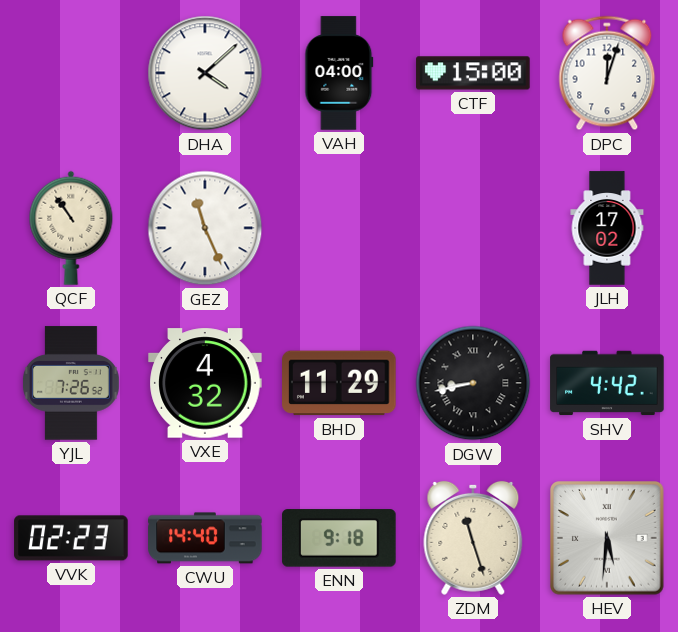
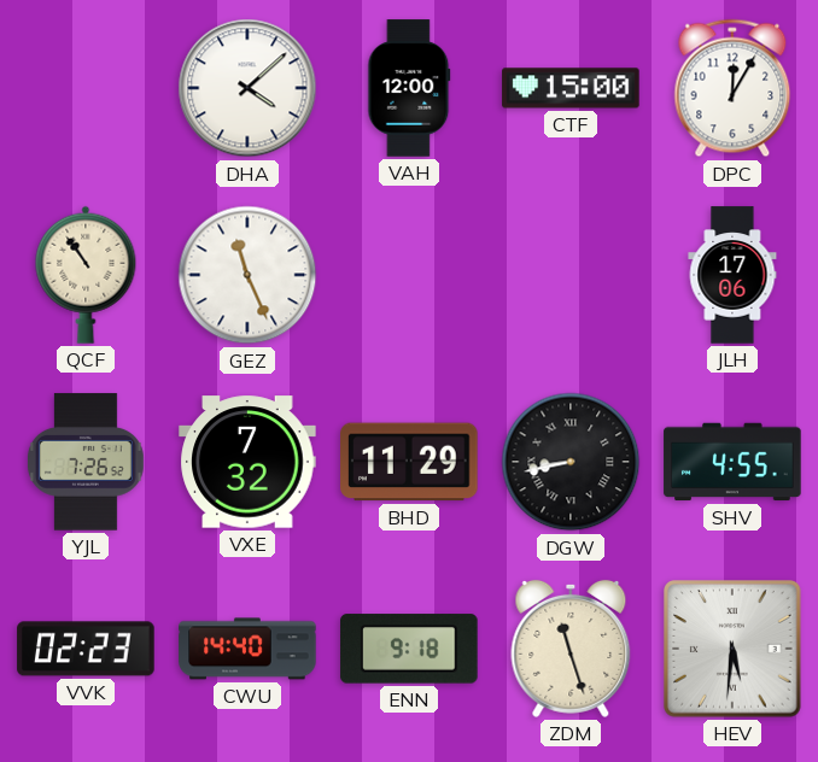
VAH: 04:00 -> 12:00
DPC: 12:03 -> 12:05
JLH: 17:02 -> 17:06
VXE: 4:32 -> 7:32
SHV: 4:42 -> 4:55
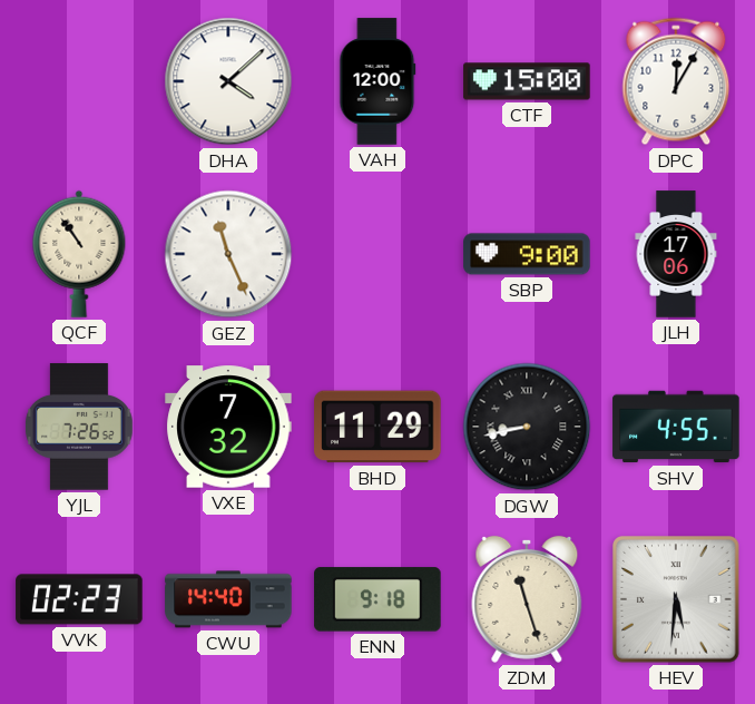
SBP: none -> 9:00
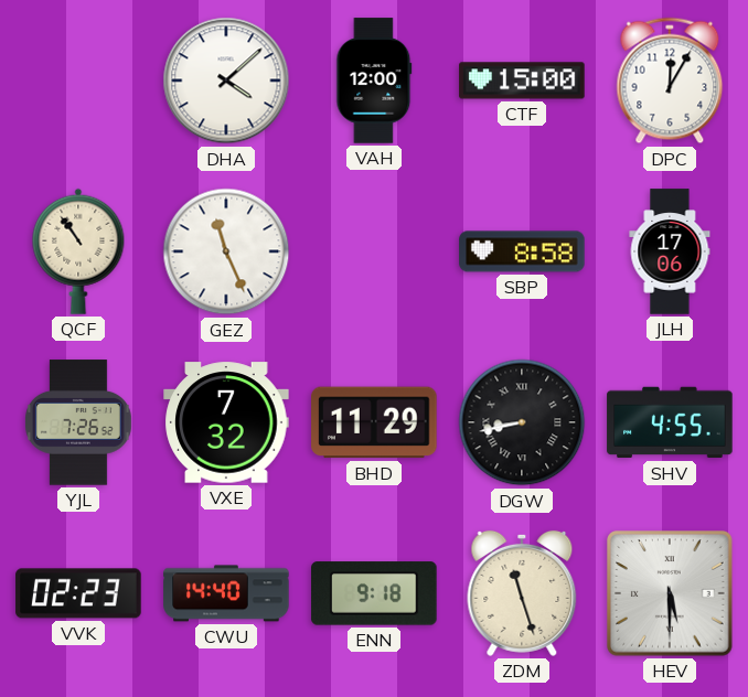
SBP: 9:00 -> 8:58
HEV: 5:31 -> 5:30
